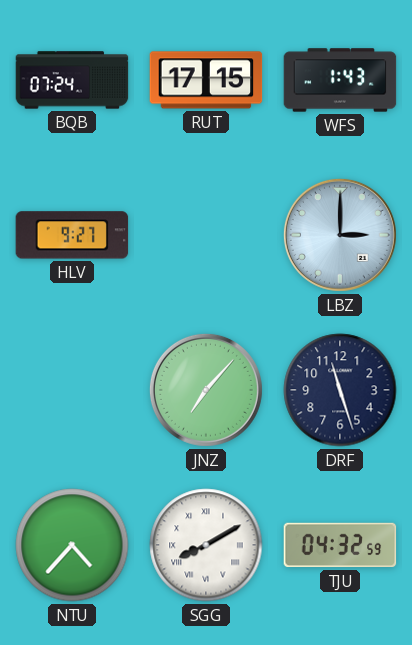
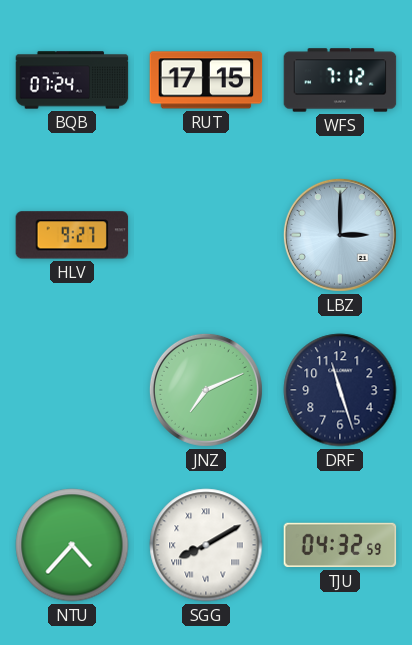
WFS: 1:43 -> 7:12
JNZ: 7:07 -> 7:11
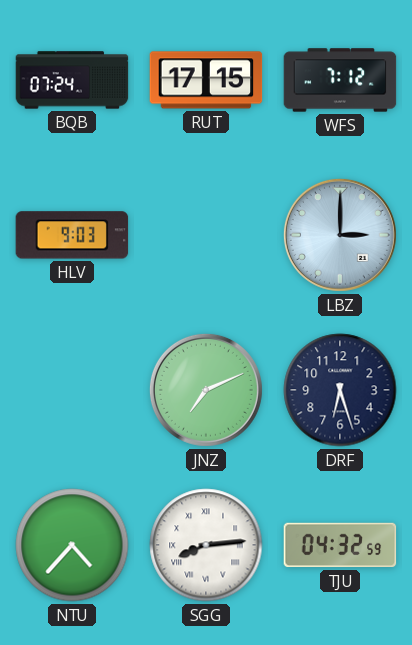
HLV: 9:27 -> 9:03
DRF: 11:27 -> 6:27
SGG: 8:10 -> 8:14
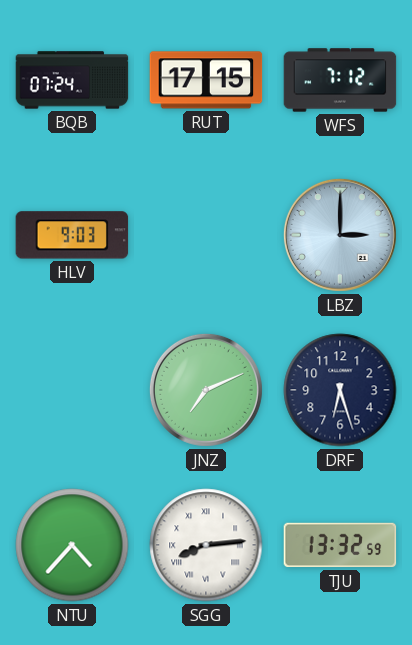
TJU: 04:32 -> 13:32
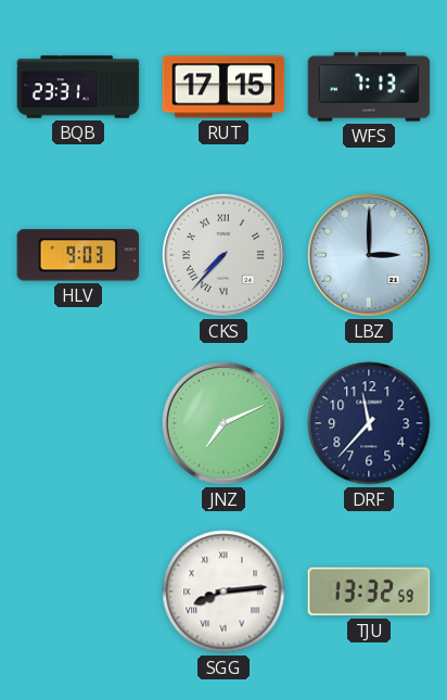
BQB: 07:24 -> 23:31
WFS: 7:12 -> 7:13
CKS: none -> 7:37
DRF: 6:27 -> 11:37
NTU: 4:37 -> none
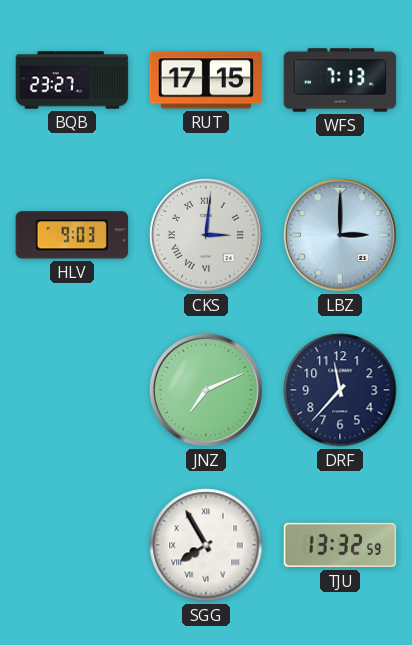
BQB: 23:31 -> 23:27
CKS: 7:37 -> 3:01
SGG: 8:14 -> 7:55
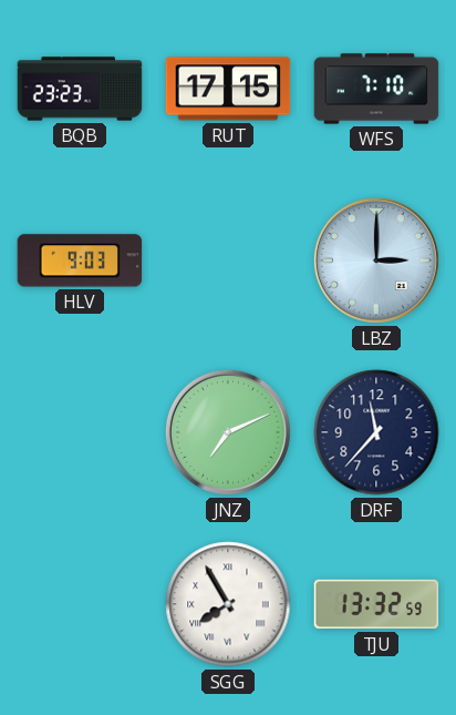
BQB: 23:27 -> 23:23
WFS: 7:13 -> 7:10
CKS: 3:01 -> none
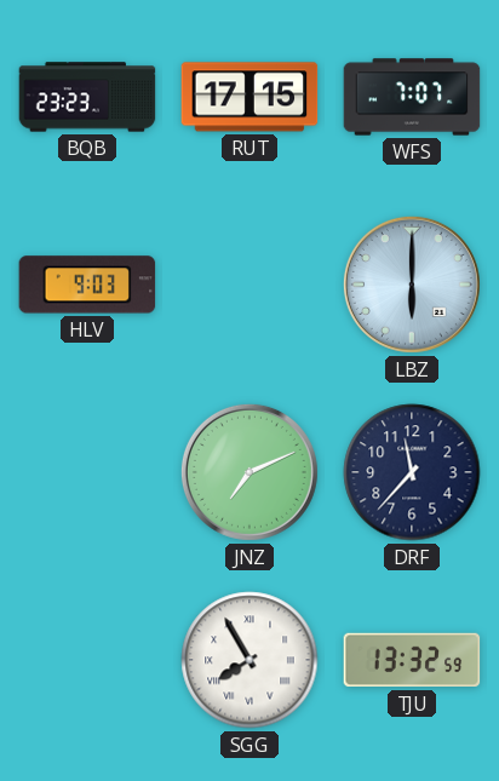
WFS: 7:10 -> 7:07
LBZ: 3:00 -> 6:00
